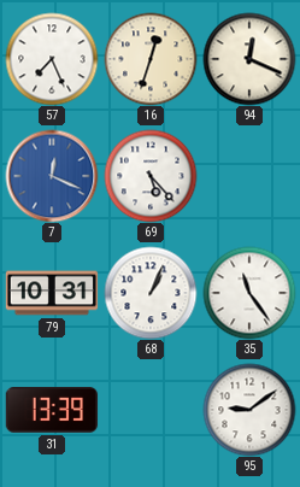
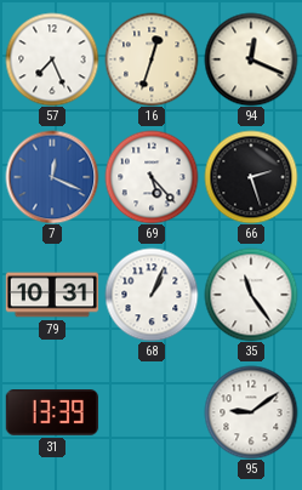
66: none -> 2:27
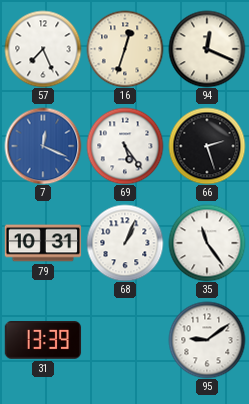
69: 5:23 -> 5:24
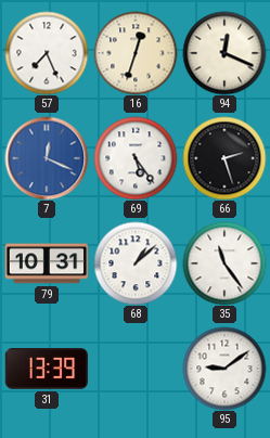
68: 1:04 -> 1:08
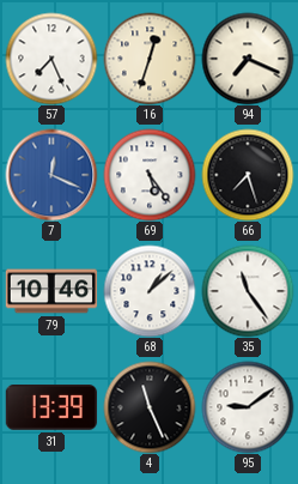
94: 12:19 -> 7:19
66: 2:27 -> 7:27
79: 10:31 -> 10:46
4: none -> 11:26
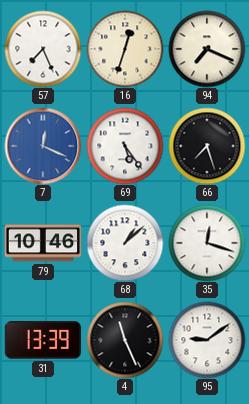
35: 11:24 -> 12:18
